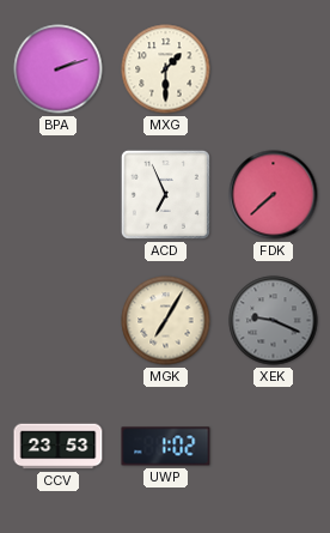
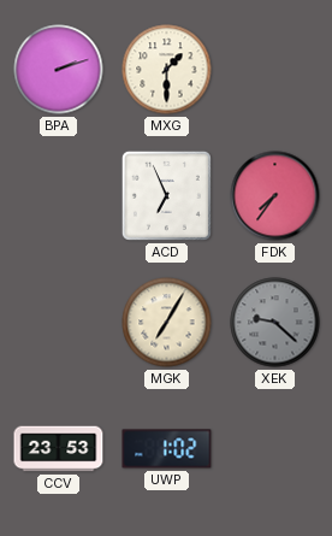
FDK: 7:38 -> 7:36
XEK: 9:19 -> 9:22
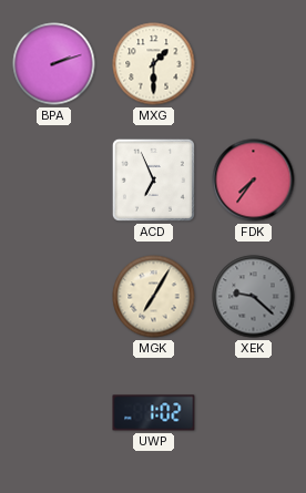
CCV: 23:53 -> none
